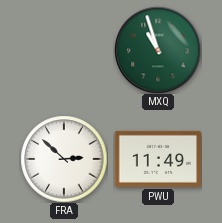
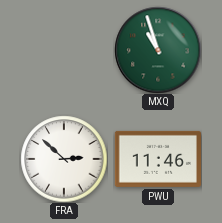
PWU: 11:49 -> 11:46
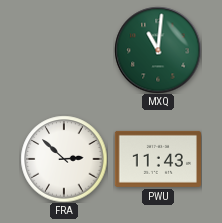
MXQ: 10:57 -> 11:01
PWU: 11:46 -> 11:43
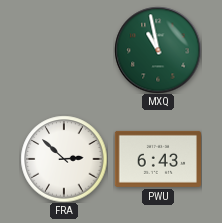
MXQ: 11:01 -> 10:58
PWU: 11:43 -> 6:43
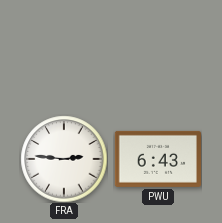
MXQ: 10:58 -> none
FRA: 2:52 -> 2:46
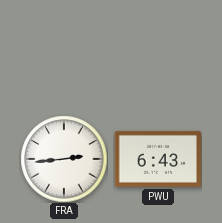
FRA: 2:46 -> 2:44
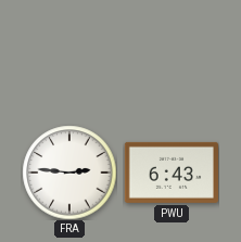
FRA: 2:44 -> 2:46
